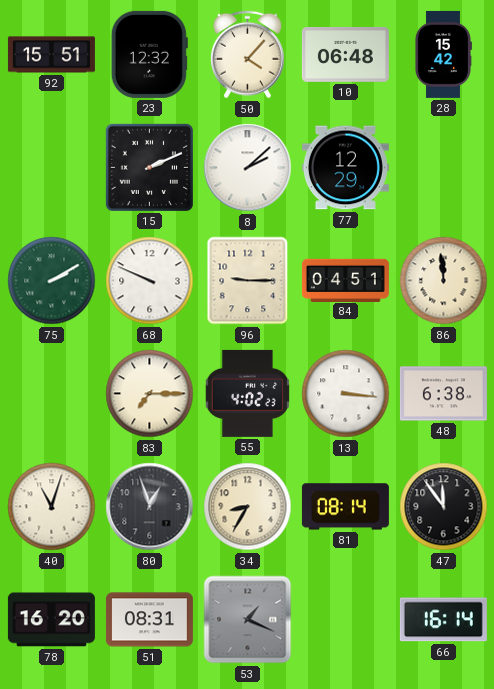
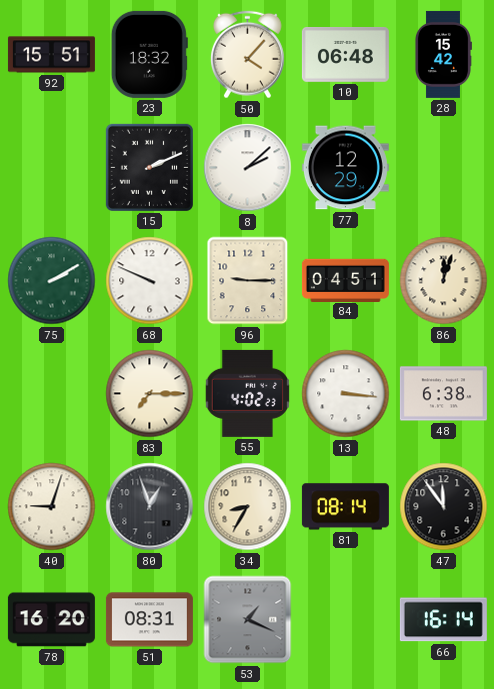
23: 12:32 -> 18:32
86: 11:59 -> 12:03
40: 11:03 -> 9:03
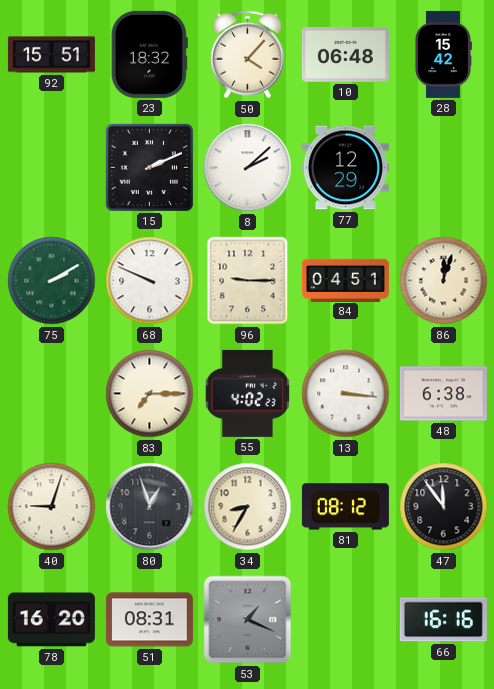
81: 08:14 -> 08:12
66: 16:14 -> 16:16
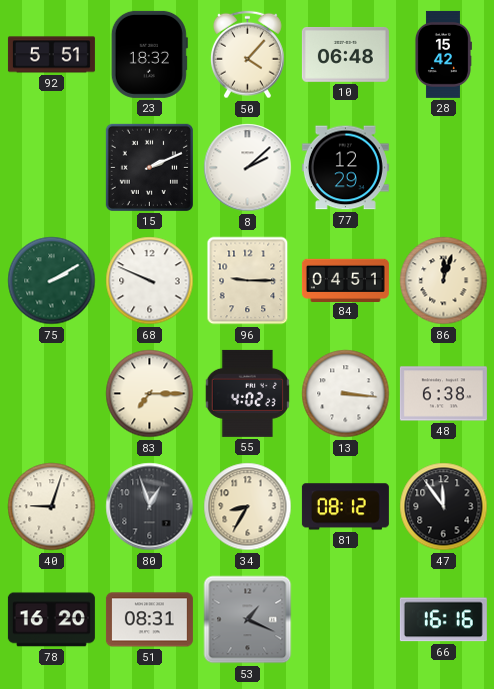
92: 15:51 -> 5:51
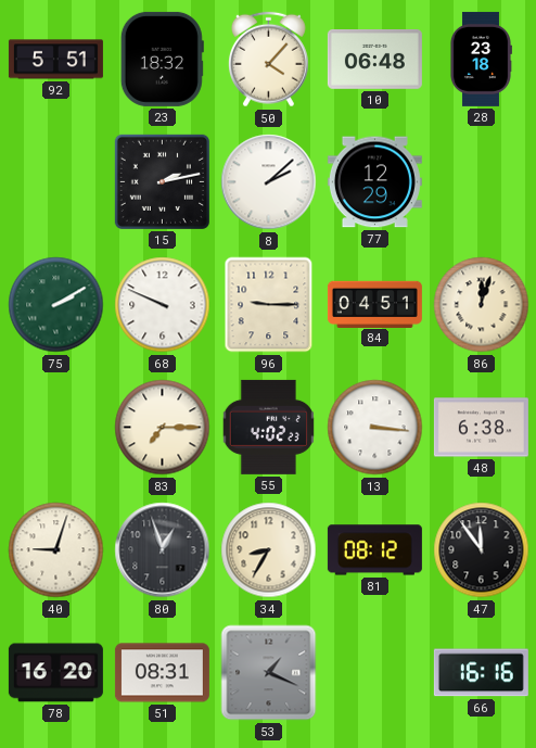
28: 15:42 -> 23:18
15: 2:11 -> 2:13
